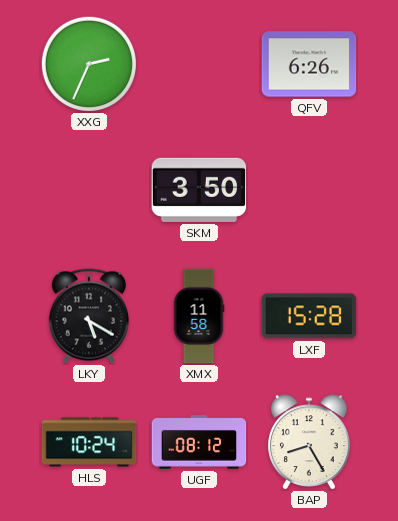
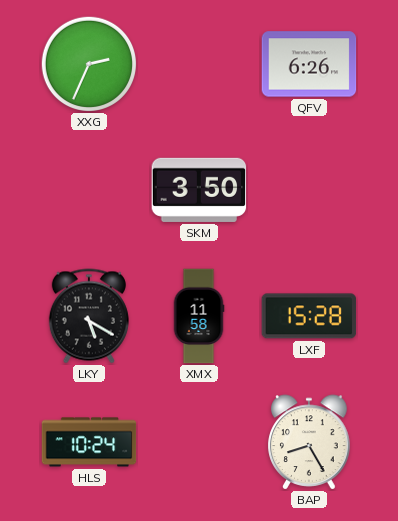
UGF: 08:12 -> none
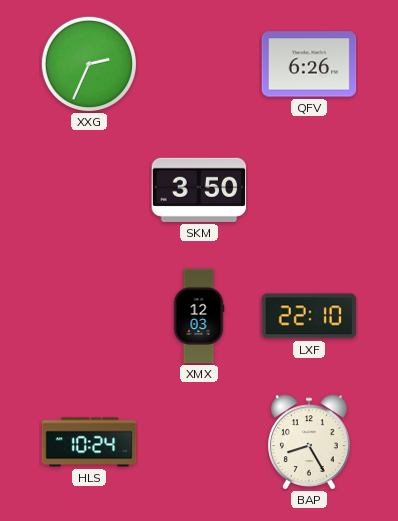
LKY: 5:20 -> none
XMX: 11:58 -> 12:03
LXF: 15:28 -> 22:10
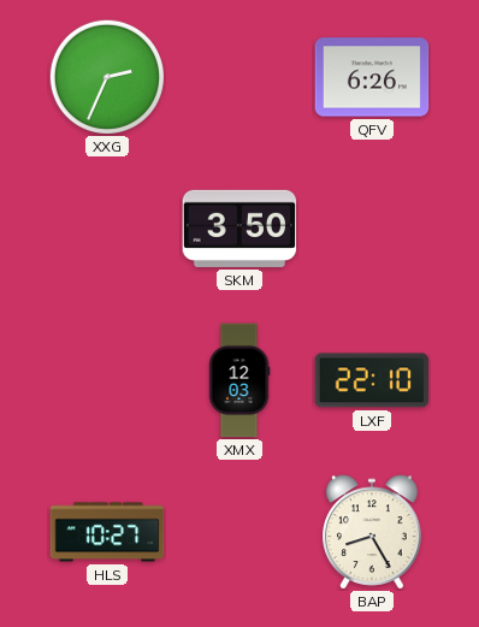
HLS: 10:24 -> 10:27
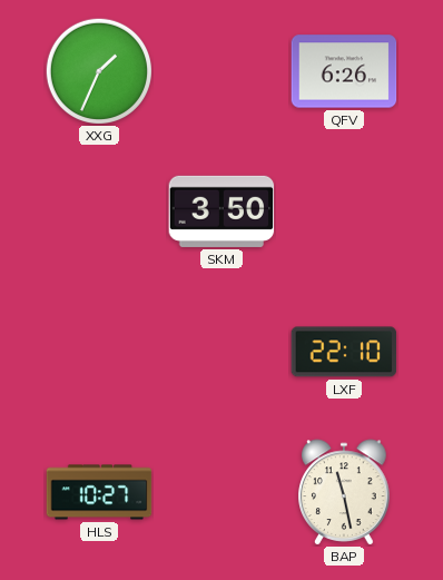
XXG: 2:34 -> 1:34
XMX: 12:03 -> none
BAP: 8:25 -> 11:28
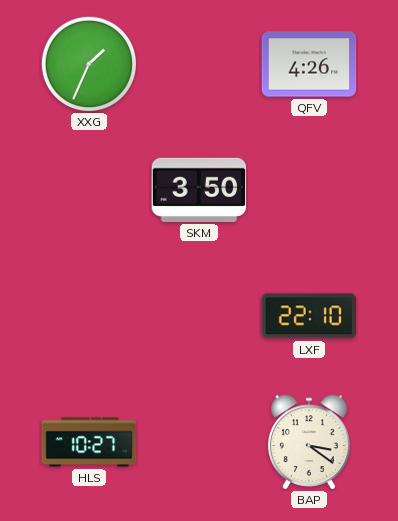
QFV: 6:26 -> 4:26
BAP: 11:28 -> 3:21
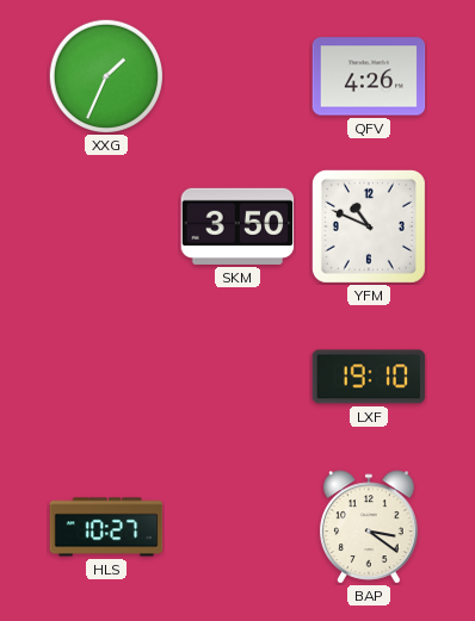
YFM: none -> 10:49
LXF: 22:10 -> 19:10
